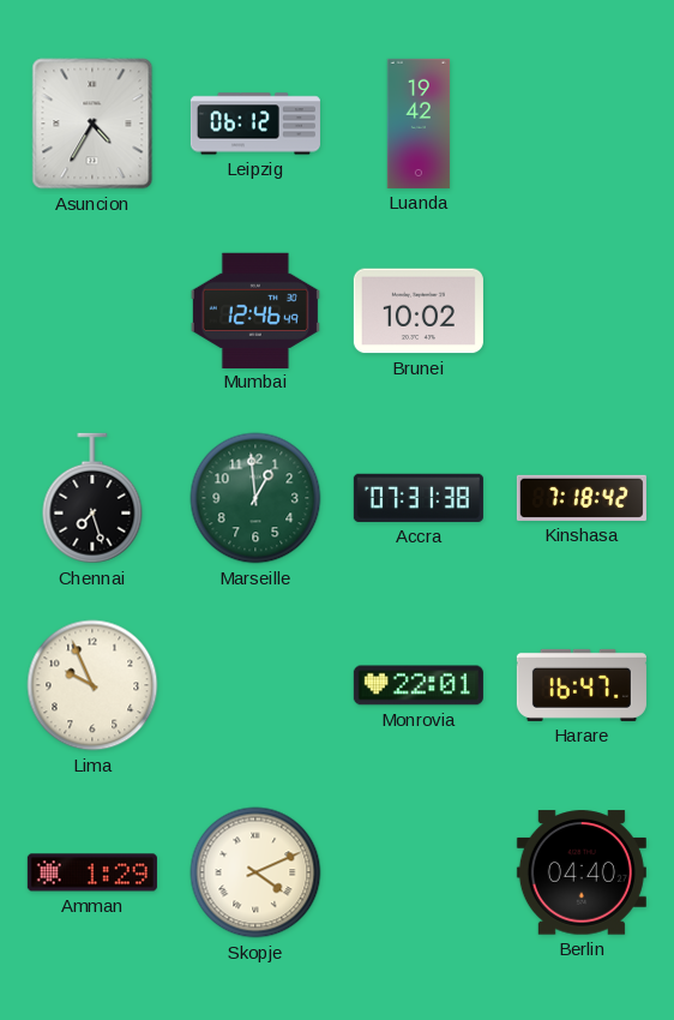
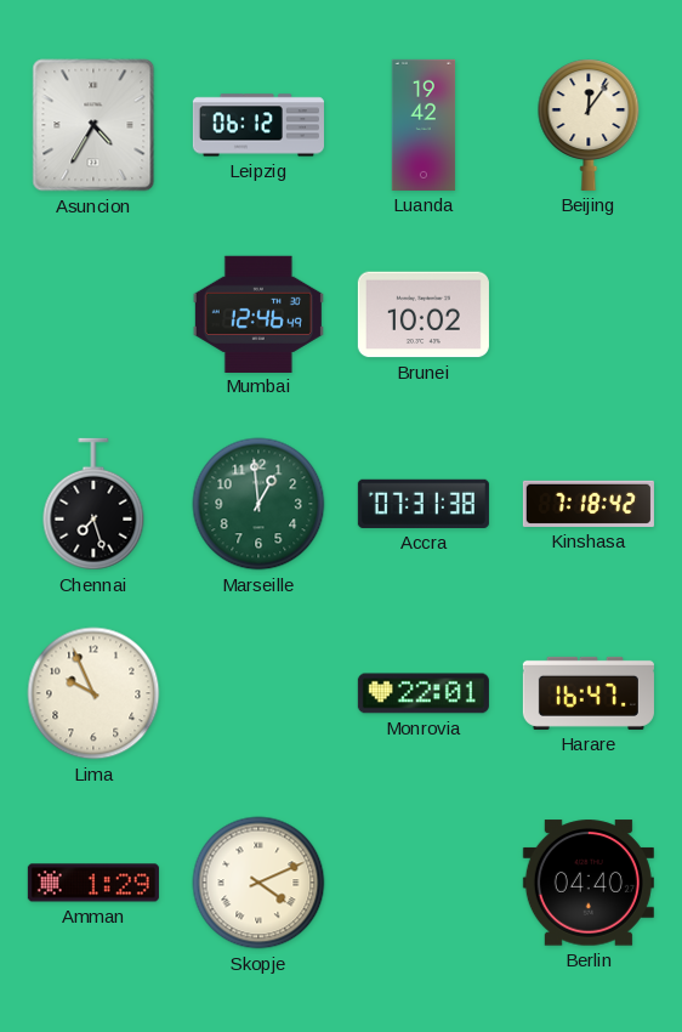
Beijing: none -> 12:06
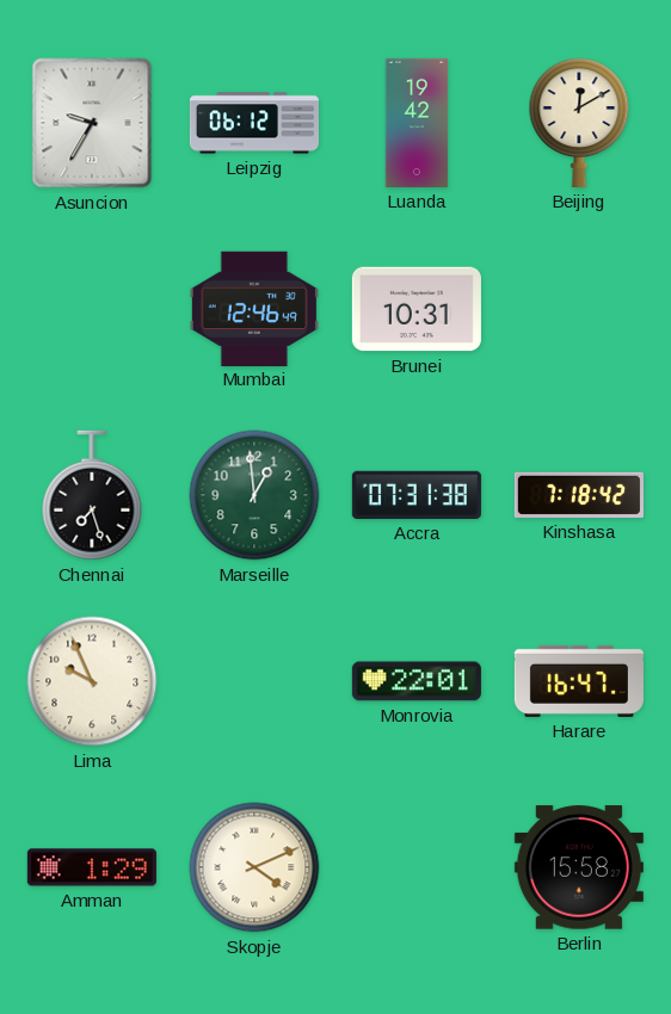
Asuncion: 4:35 -> 9:35
Beijing: 12:06 -> 12:10
Brunei: 10:02 -> 10:31
Berlin: 04:40 -> 15:58
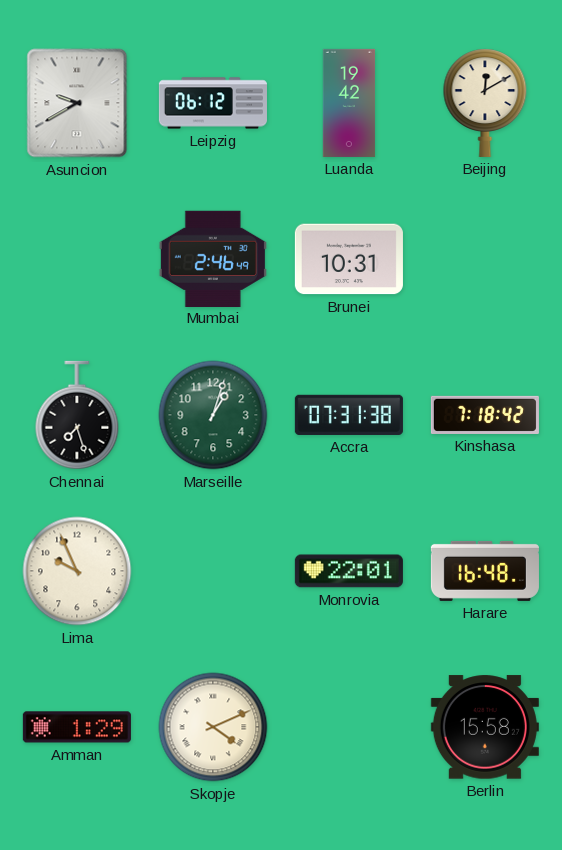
Asuncion: 9:35 -> 9:40
Mumbai: 12:46 -> 2:46
Marseille: 12:59 -> 1:03
Harare: 16:47 -> 16:48
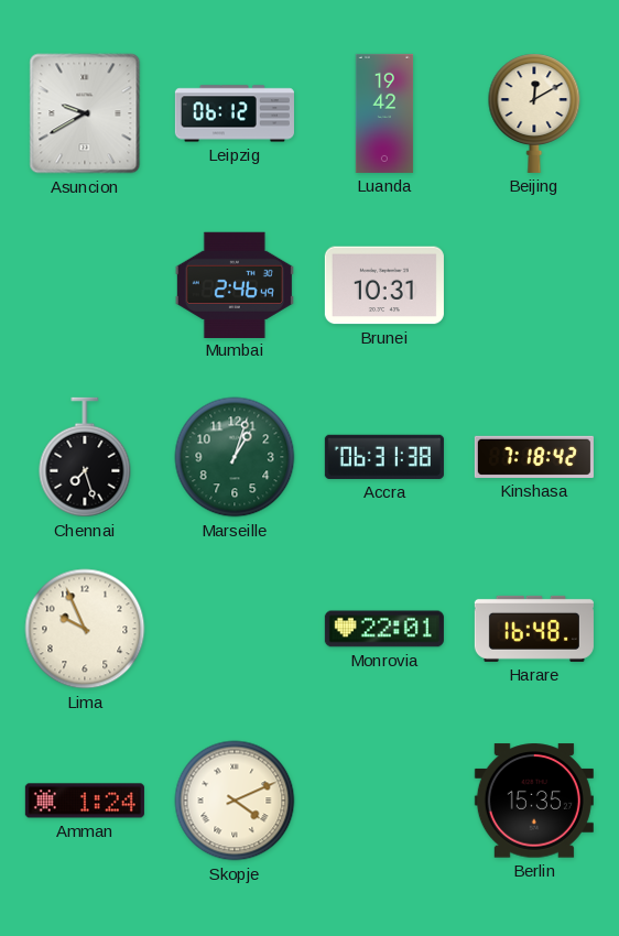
Accra: 07:31 -> 06:31
Amman: 1:29 -> 1:24
Berlin: 15:58 -> 15:35
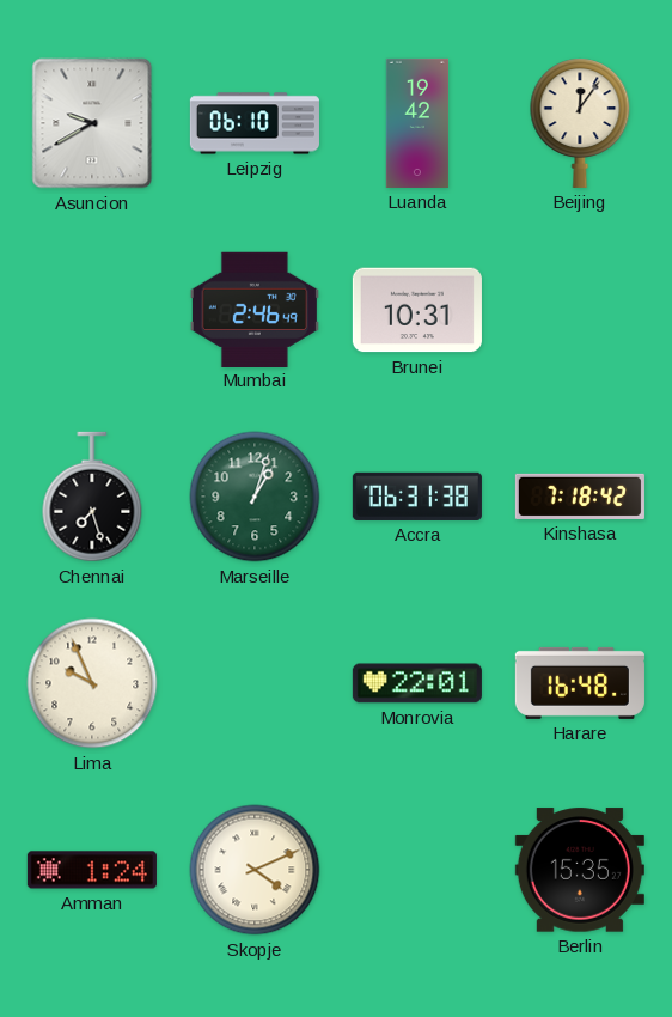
Leipzig: 06:12 -> 06:10
Beijing: 12:10 -> 12:06
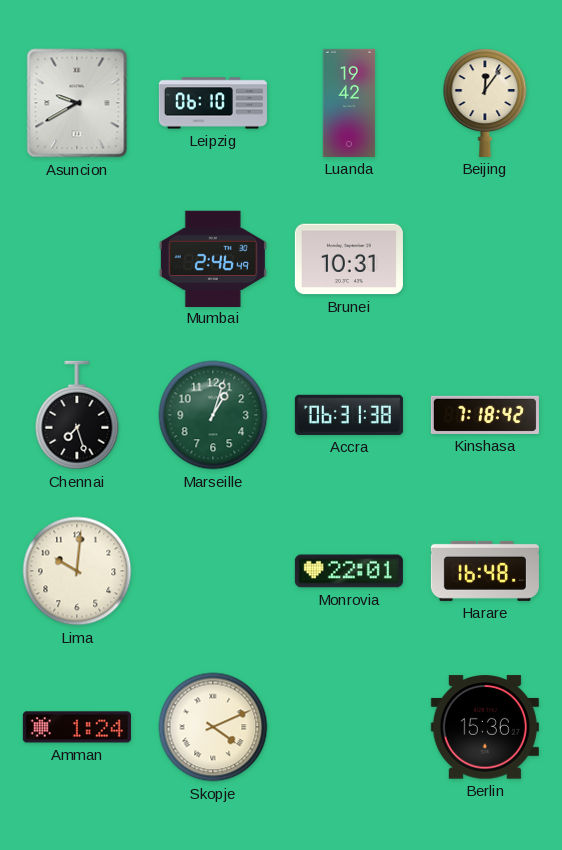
Lima: 9:56 -> 10:01
Berlin: 15:35 -> 15:36
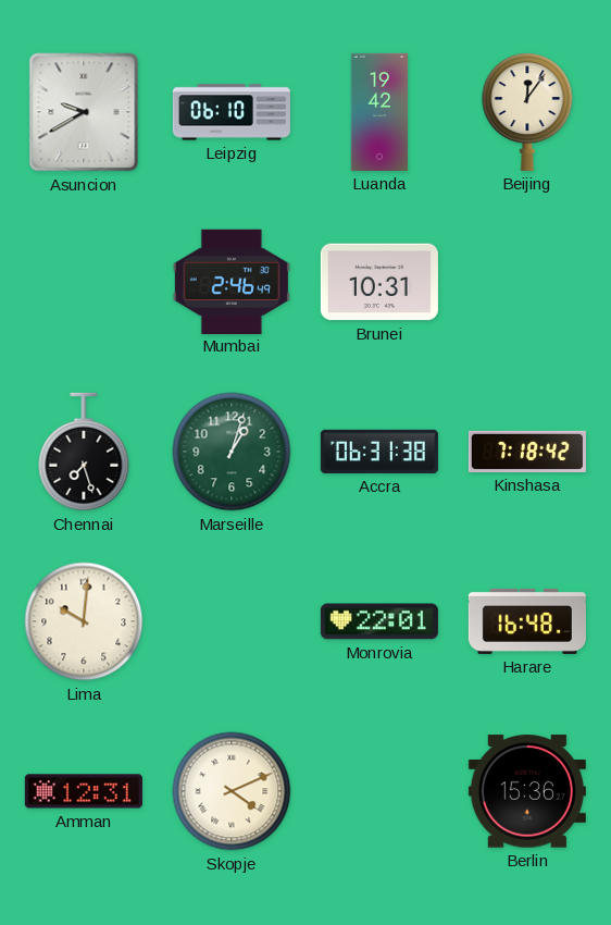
Amman: 1:24 -> 12:31
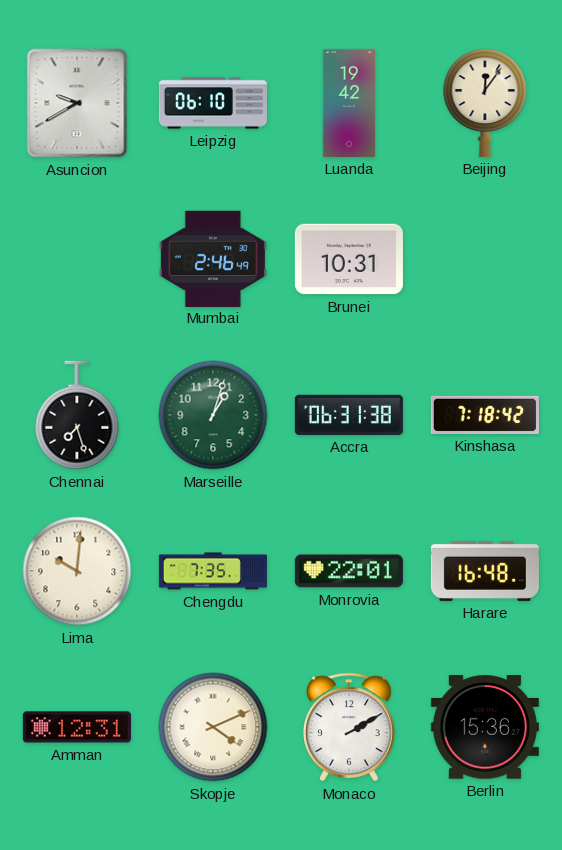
Chengdu: none -> 7:35
Monaco: none -> 2:10
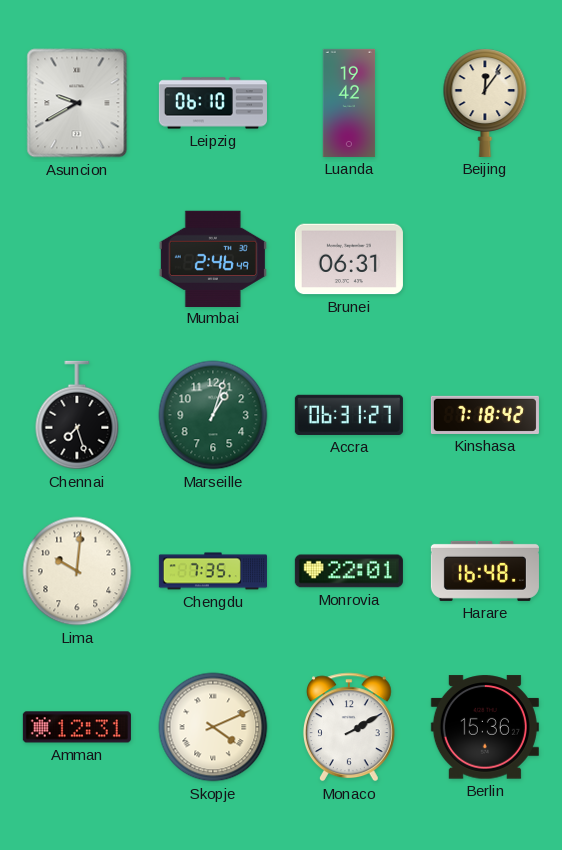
Brunei: 10:31 -> 06:31
Accra: 06:31:38 -> 06:31:27
